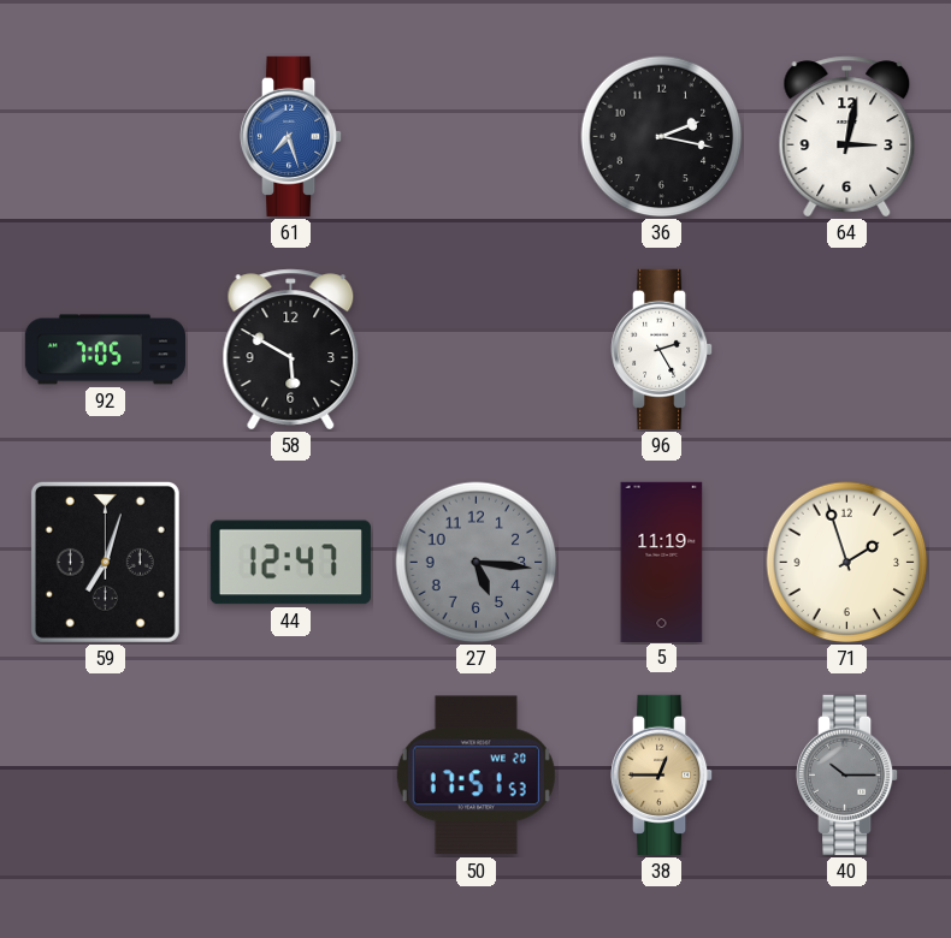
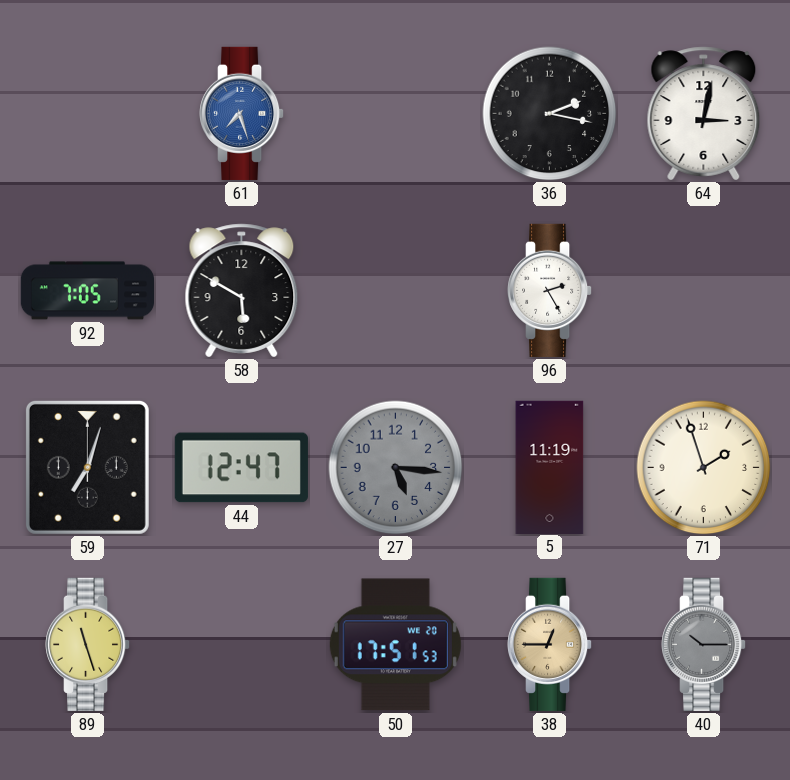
89: none -> 11:27
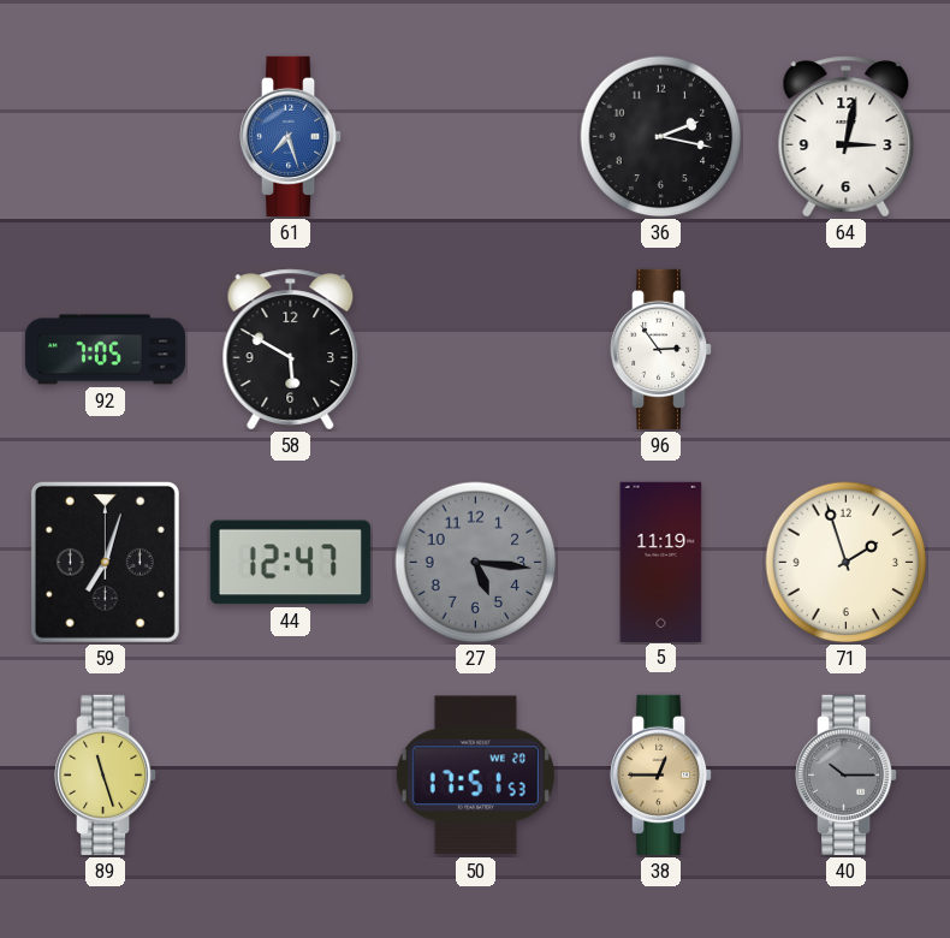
96: 2:25 -> 2:54
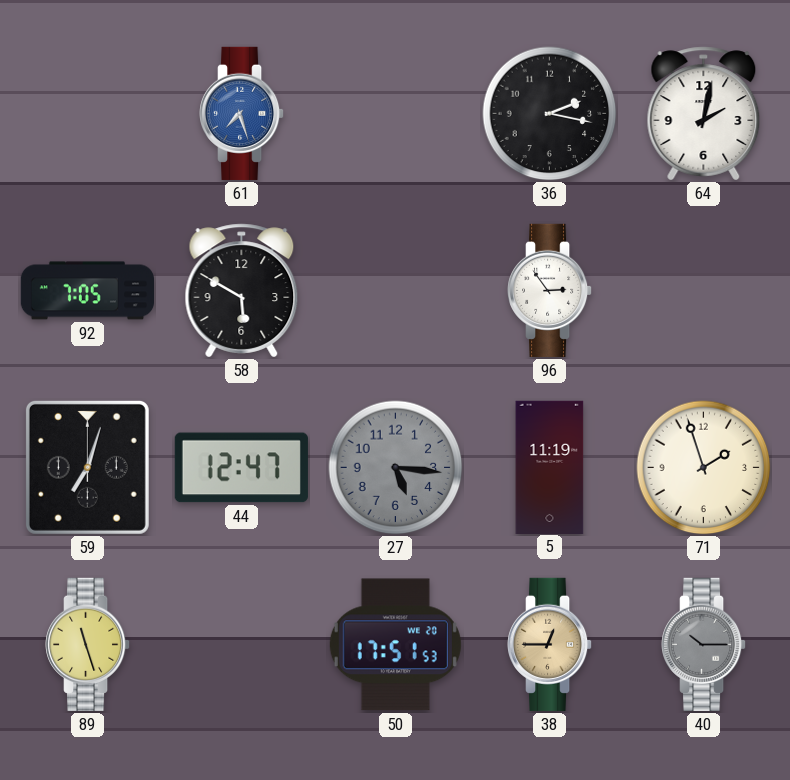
64: 3:02 -> 2:02
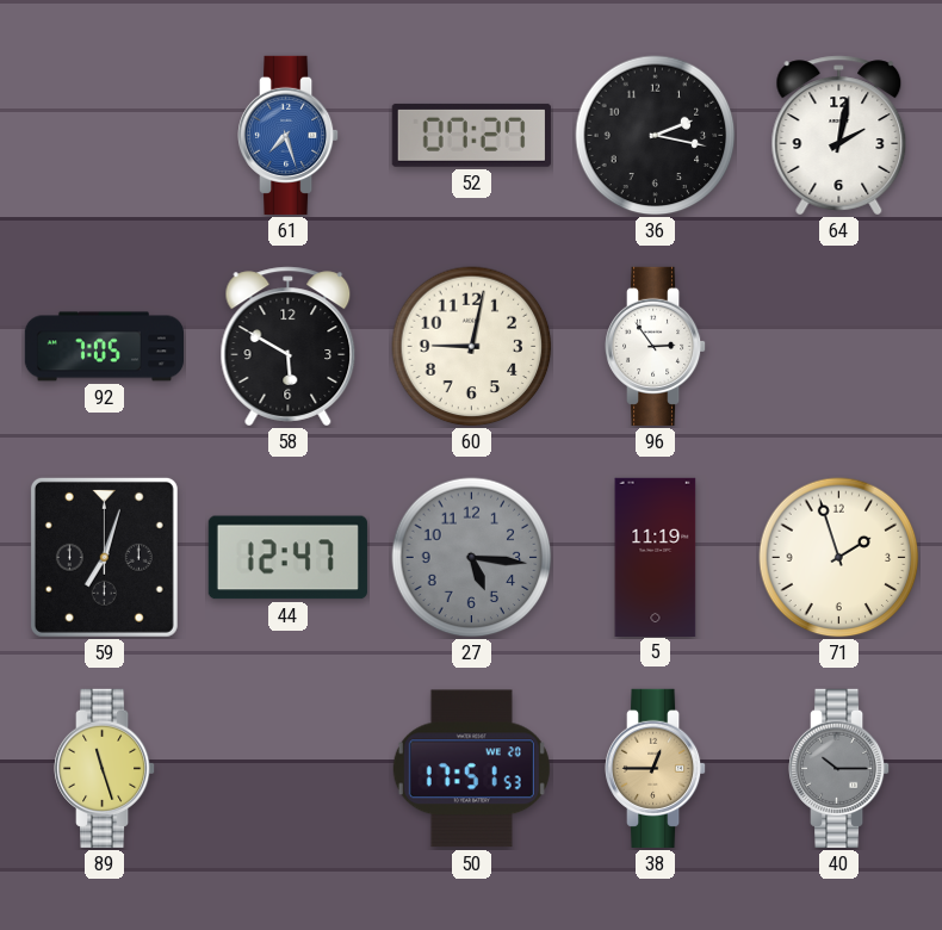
52: none -> 07:27
60: none -> 9:02
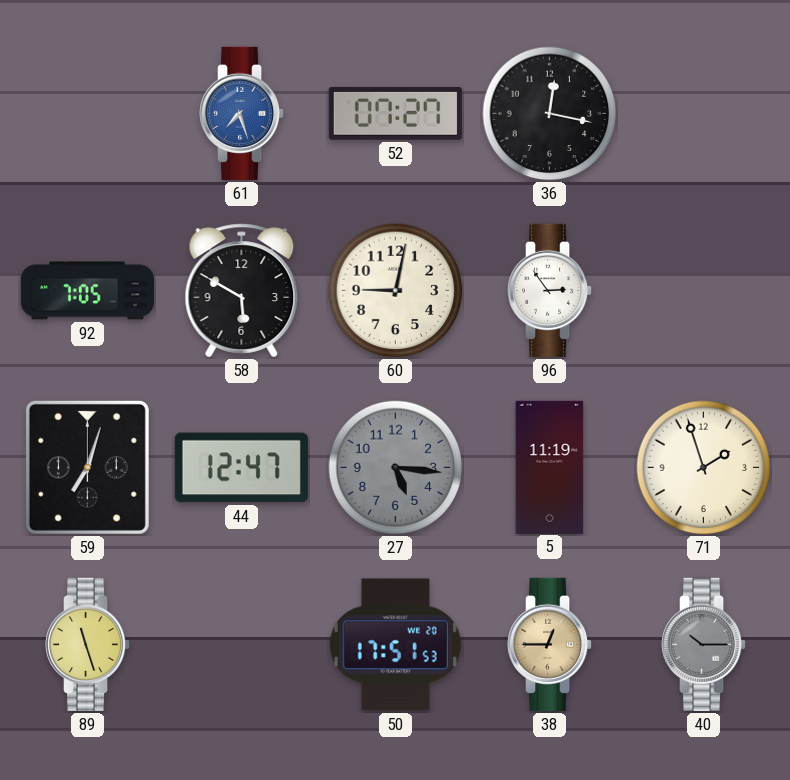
36: 2:17 -> 12:17
64: 2:02 -> none
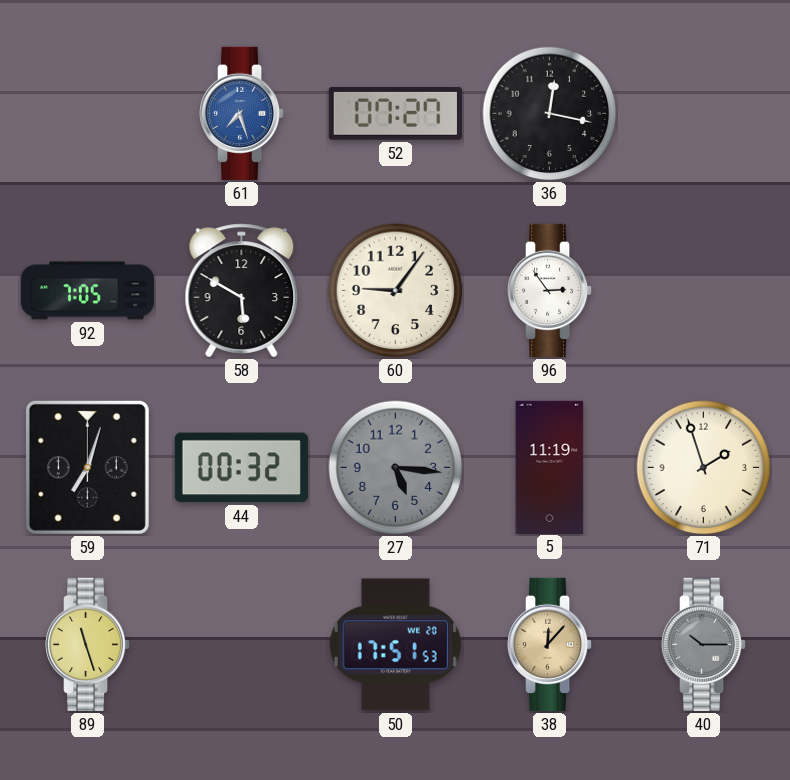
60: 9:02 -> 9:06
44: 12:47 -> 00:32
38: 12:45 -> 12:07
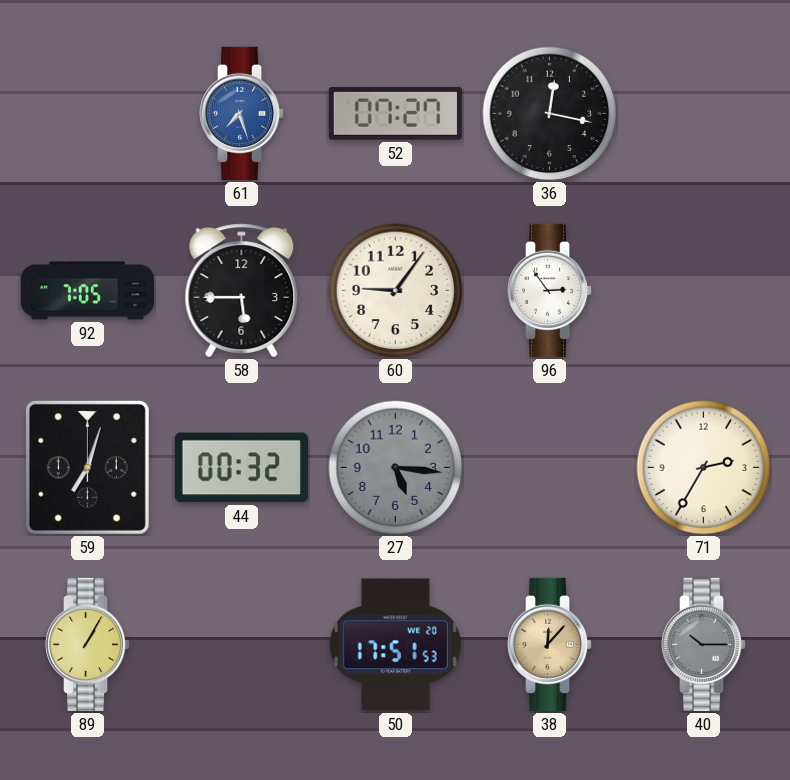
58: 5:50 -> 5:45
5: 11:19 -> none
71: 1:57 -> 2:35
89: 11:27 -> 1:05
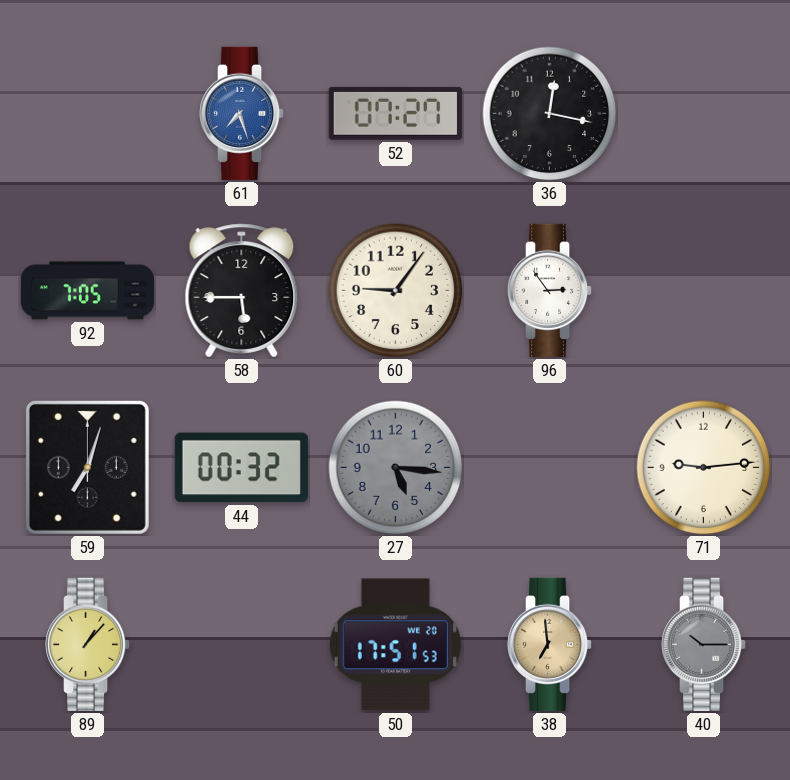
71: 2:35 -> 9:14
89: 1:05 -> 1:07
38: 12:07 -> 6:59
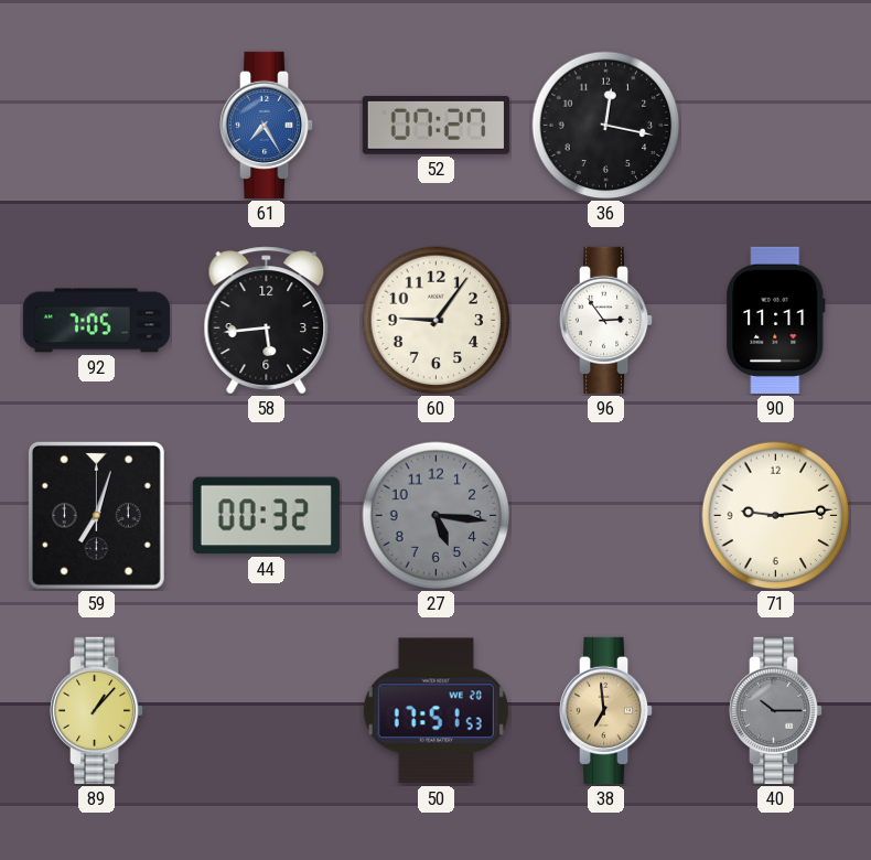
61: 7:27 -> 7:25
58: 5:45 -> 5:44
90: none -> 11:11
